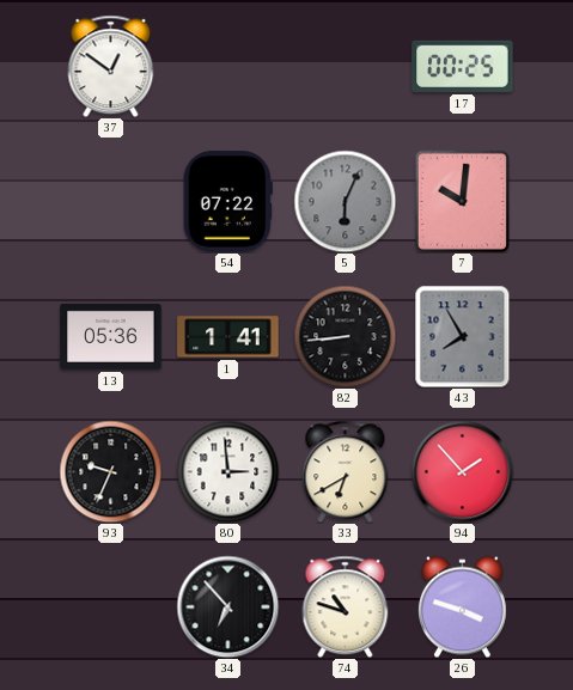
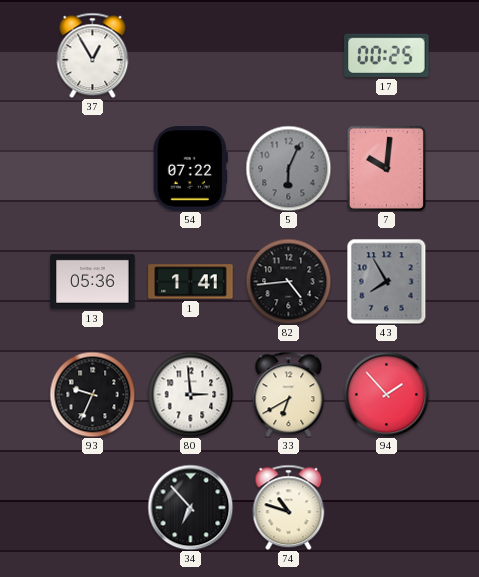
37: 12:51 -> 12:55
82: 8:44 -> 4:44
26: 3:48 -> none
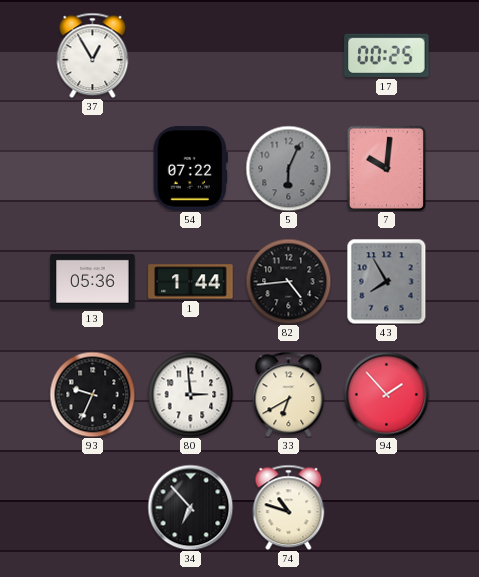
1: 1:41 -> 1:44
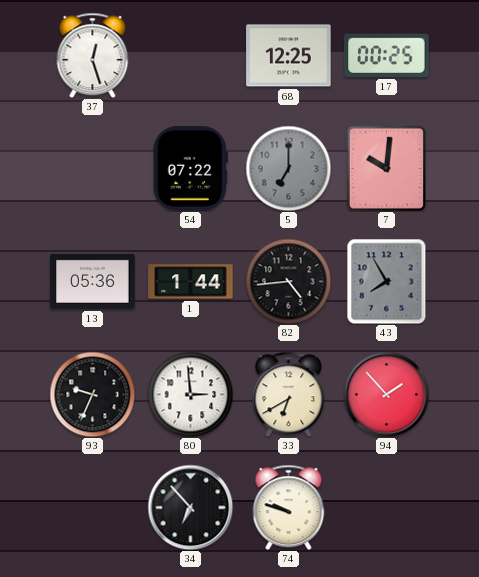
37: 12:55 -> 12:27
68: none -> 12:25
5: 6:04 -> 7:00
74: 10:48 -> 9:48
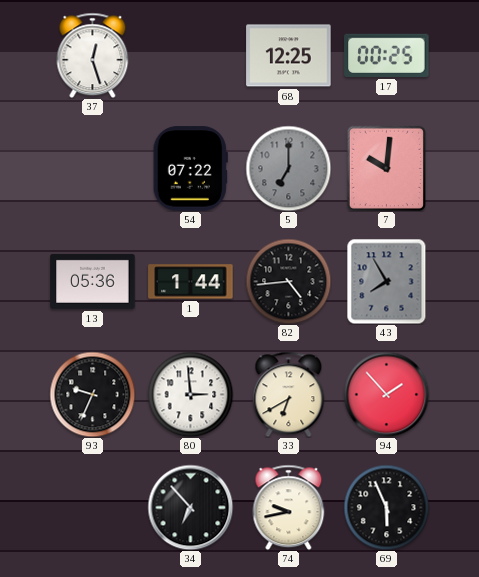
74: 9:48 -> 9:43
69: none -> 5:56
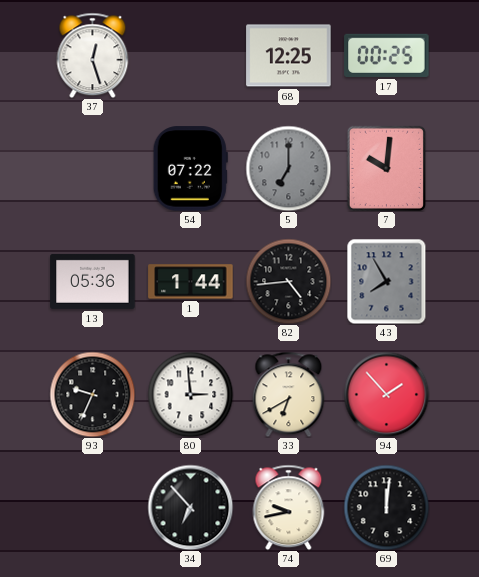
69: 5:56 -> 12:01
